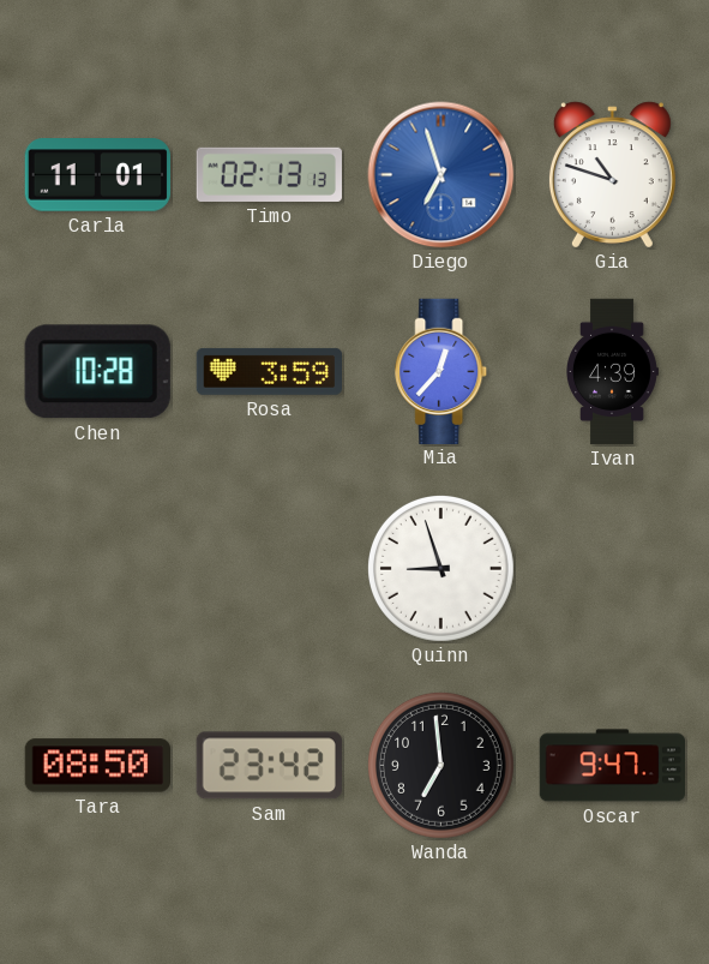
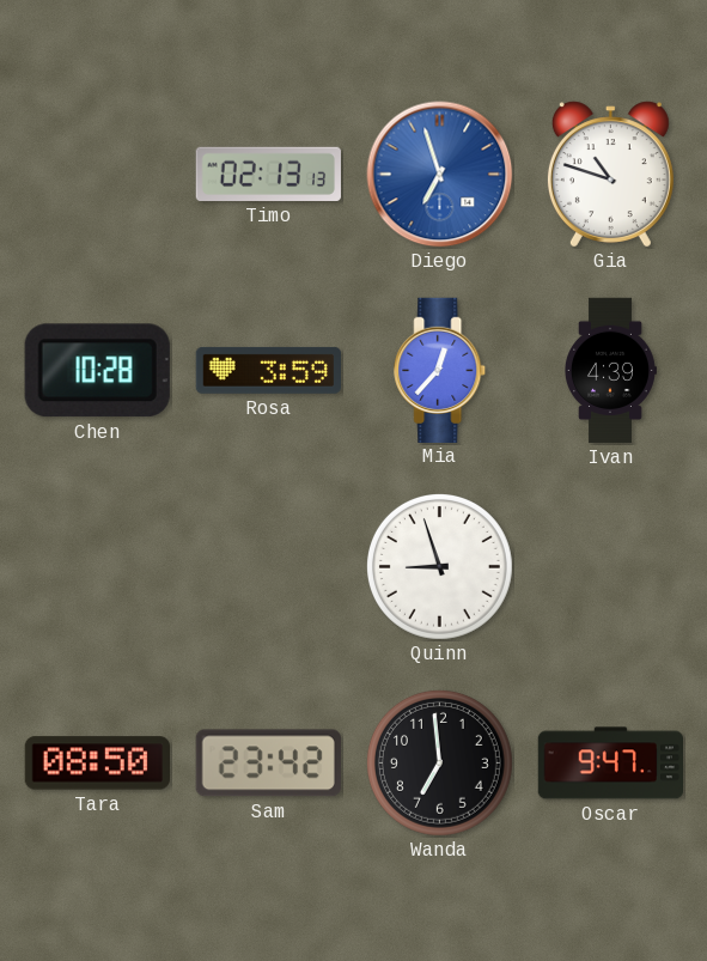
Carla: 11:01 -> none
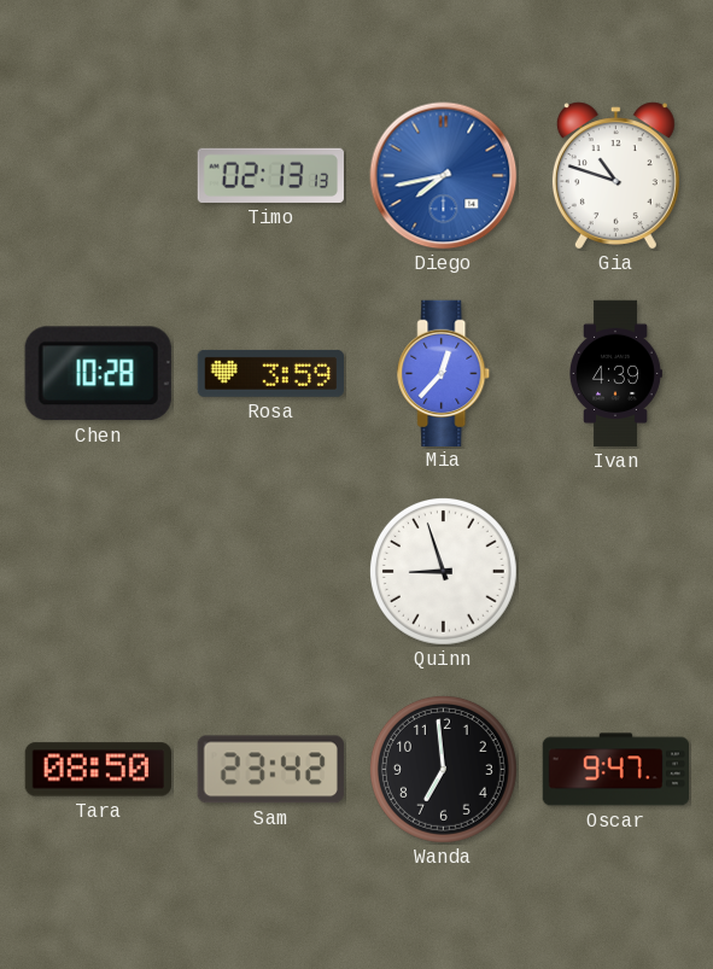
Diego: 6:57 -> 7:43
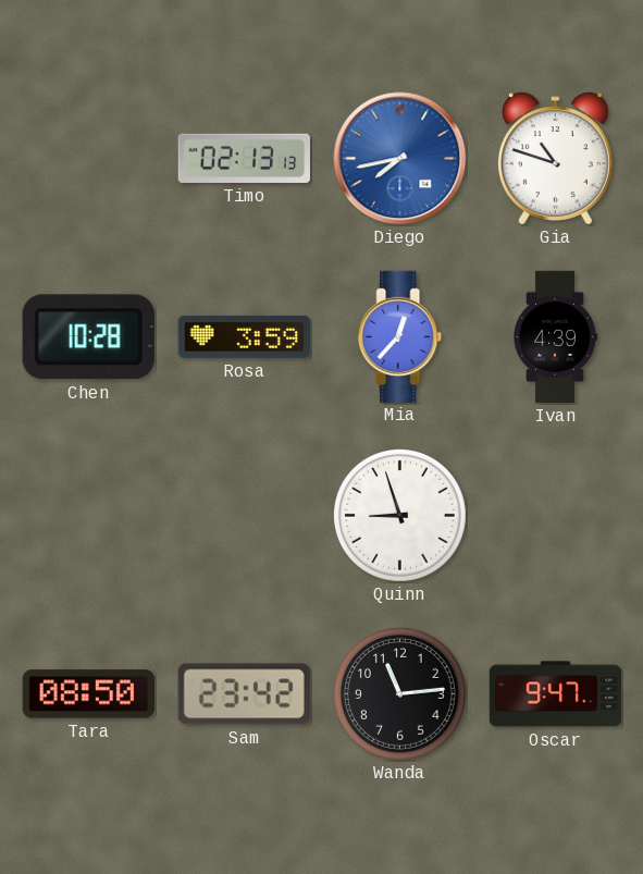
Wanda: 6:59 -> 11:14
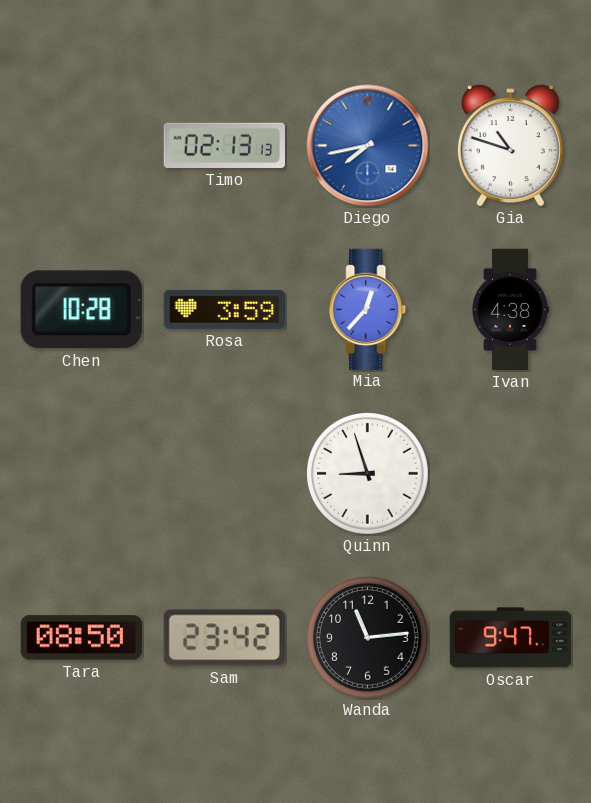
Ivan: 4:39 -> 4:38
